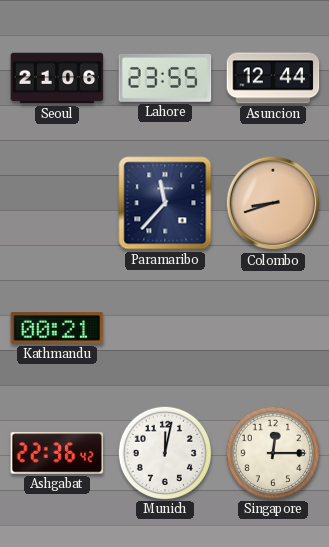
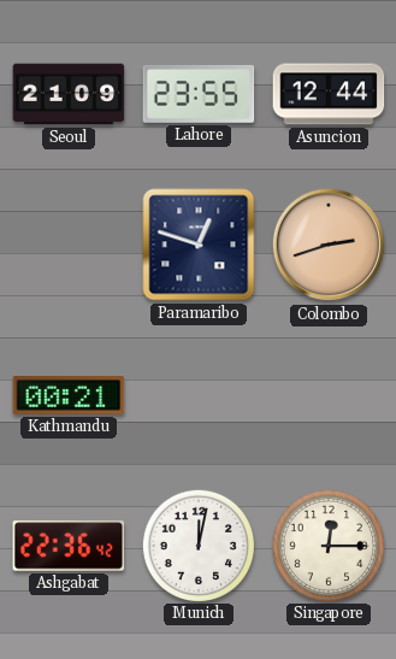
Seoul: 21:06 -> 21:09
Paramaribo: 11:37 -> 12:48
Colombo: 8:42 -> 2:42
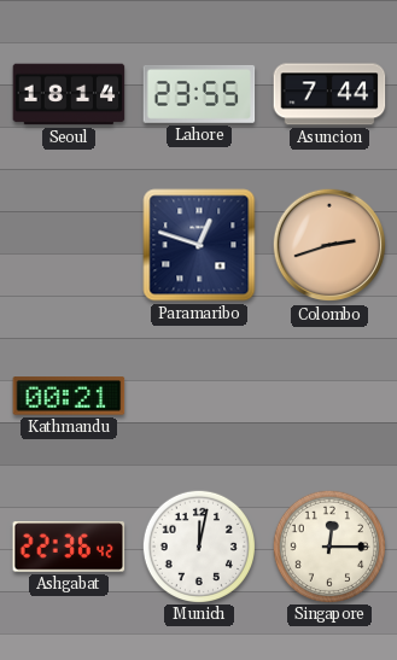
Seoul: 21:09 -> 18:14
Asuncion: 12:44 -> 7:44
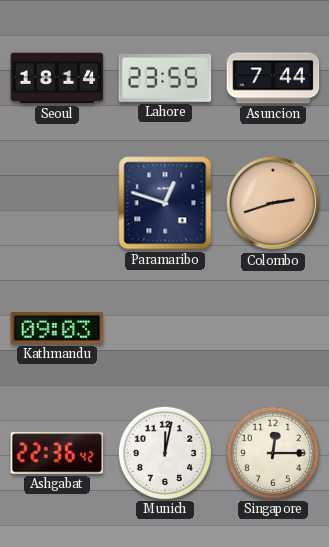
Kathmandu: 00:21 -> 09:03
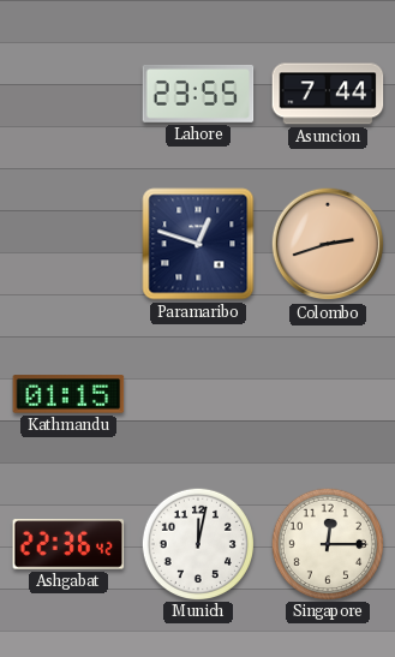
Seoul: 18:14 -> none
Kathmandu: 09:03 -> 01:15
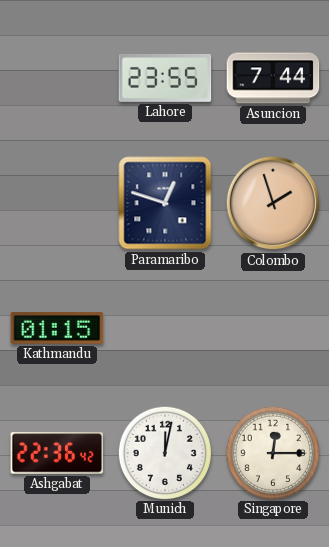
Colombo: 2:42 -> 1:57
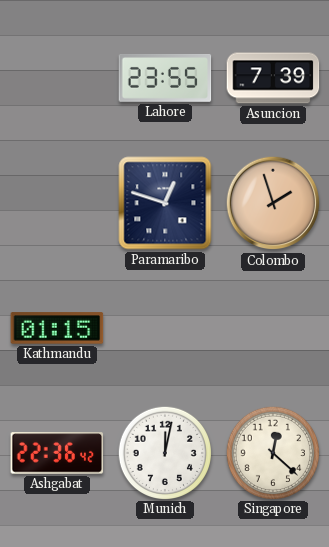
Asuncion: 7:44 -> 7:39
Singapore: 12:15 -> 12:22
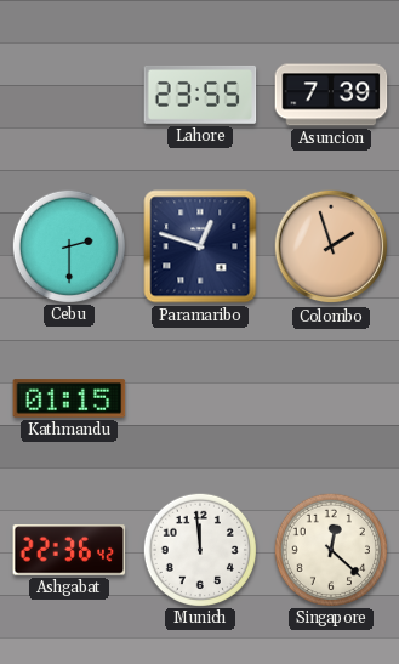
Cebu: none -> 2:30
Munich: 12:02 -> 11:59
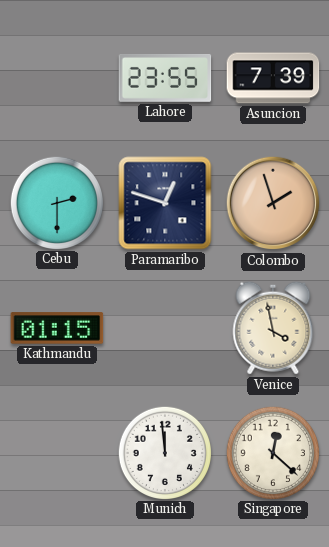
Venice: none -> 3:58
Ashgabat: 22:36 -> none
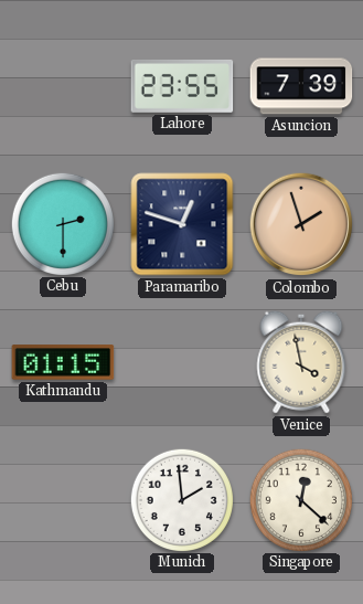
Munich: 11:59 -> 1:59
